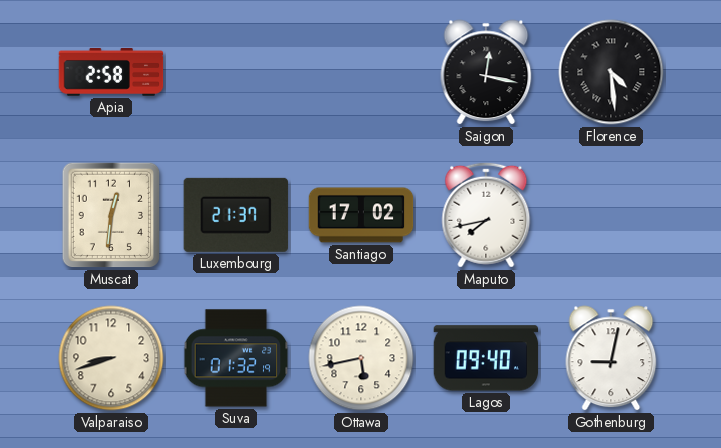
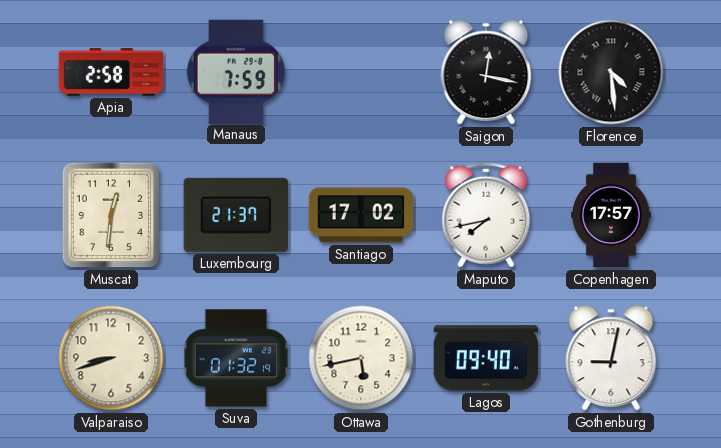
Manaus: none -> 7:59
Copenhagen: none -> 17:57
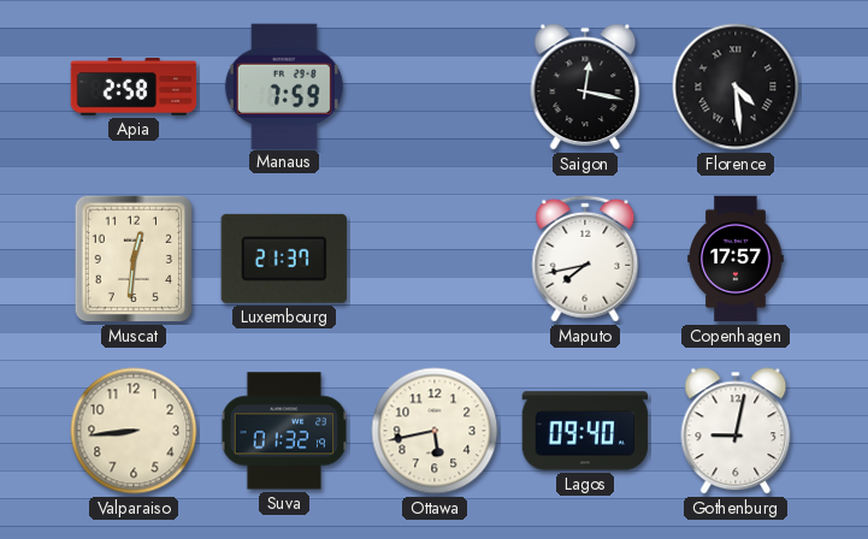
Santiago: 17:02 -> none
Valparaiso: 8:42 -> 8:44
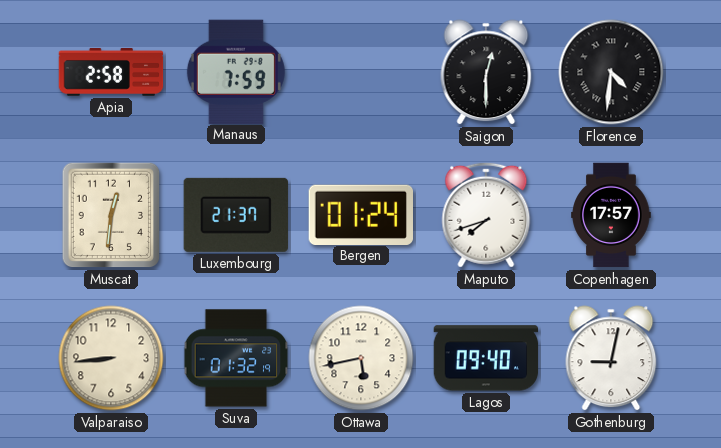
Saigon: 12:17 -> 12:30
Florence: 4:29 -> 4:31
Bergen: none -> 01:24
Maputo: 7:43 -> 7:42
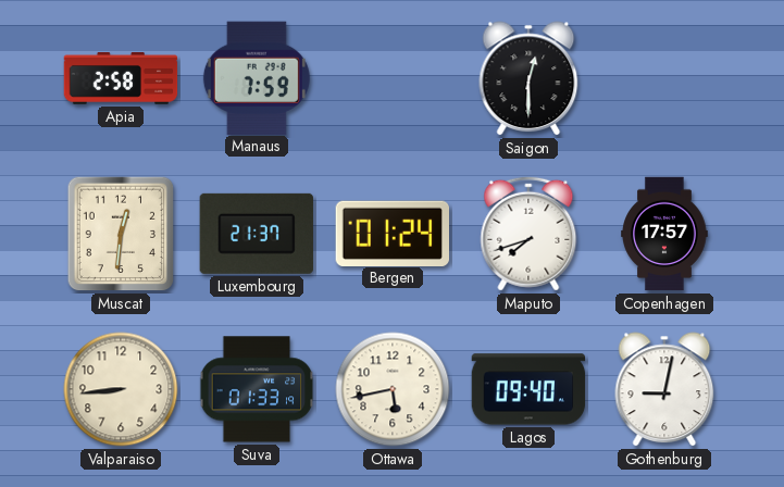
Florence: 4:31 -> none
Suva: 01:32 -> 01:33
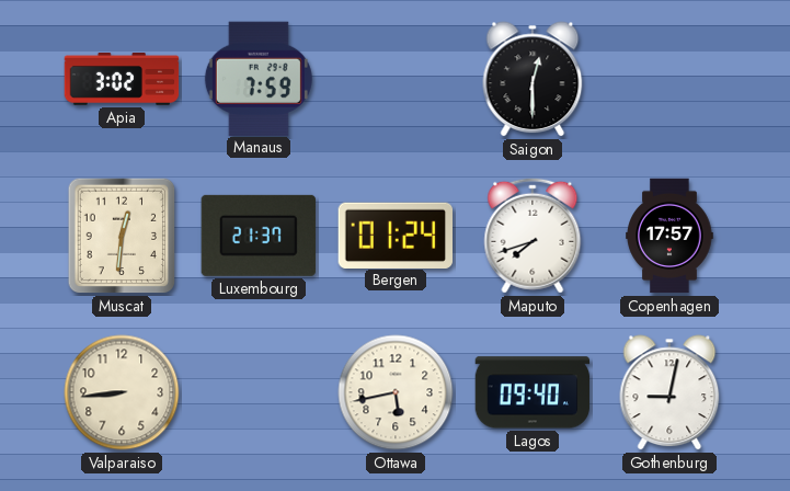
Apia: 2:58 -> 3:02
Suva: 01:33 -> none
